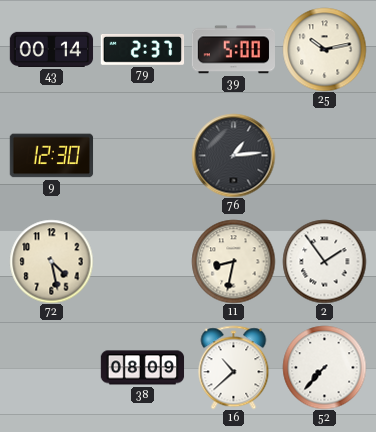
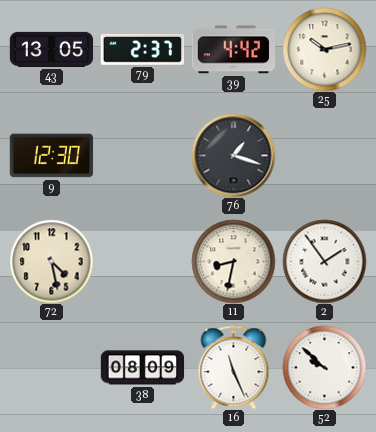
43: 00:14 -> 13:05
39: 5:00 -> 4:42
76: 1:14 -> 1:18
16: 10:38 -> 11:26
52: 7:37 -> 9:52
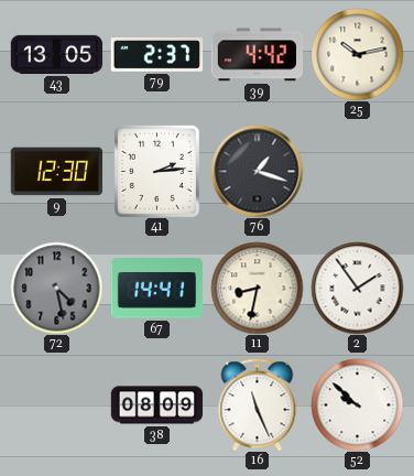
41: none -> 2:14
72 dial: cream -> grey
67: none -> 14:41
